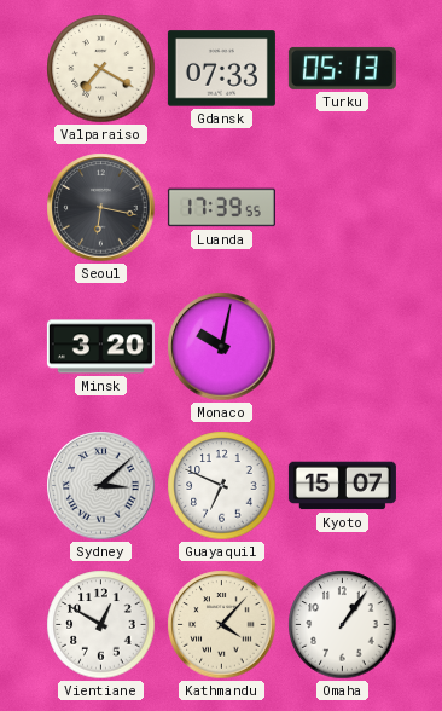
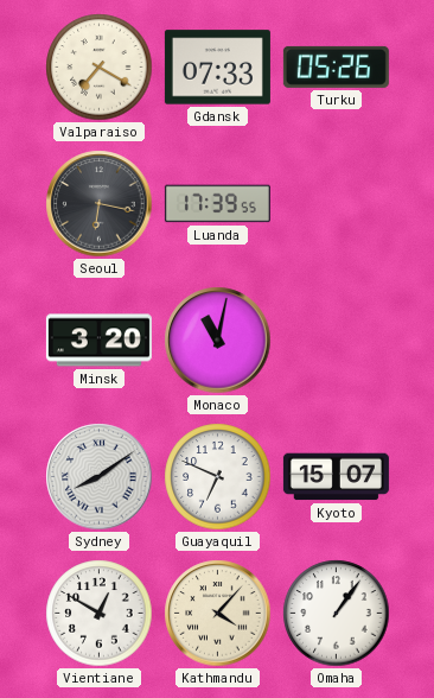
Turku: 05:13 -> 05:26
Monaco: 10:02 -> 11:02
Sydney: 3:08 -> 8:09
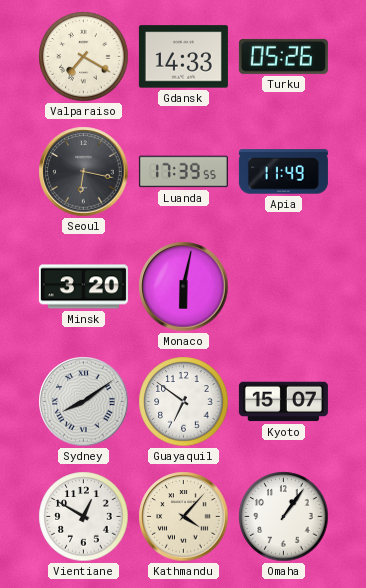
Gdansk: 07:33 -> 14:33
Apia: none -> 11:49
Monaco: 11:02 -> 6:02
Guayaquil: 6:49 -> 6:51
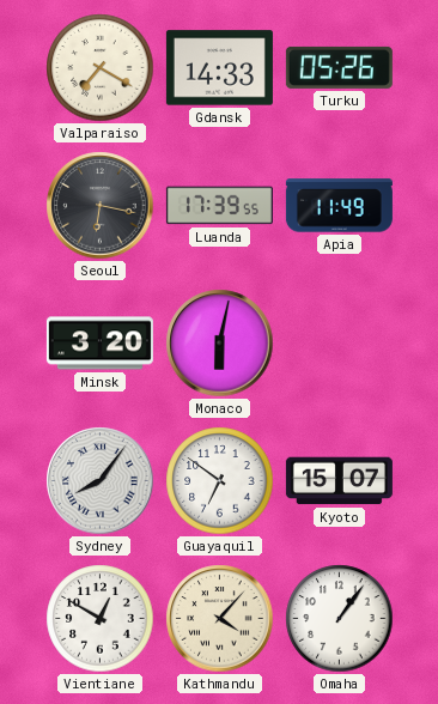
Sydney: 8:09 -> 8:06
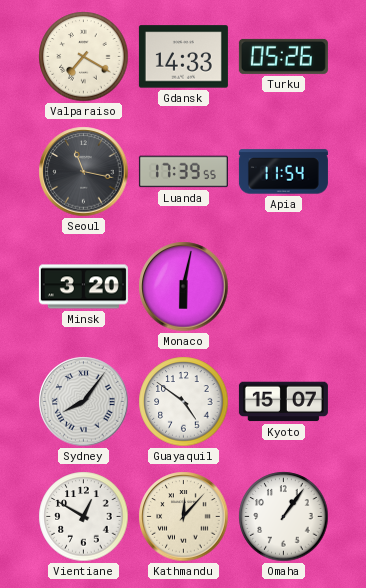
Seoul: 6:17 -> 11:17
Apia: 11:49 -> 11:54
Guayaquil: 6:51 -> 4:51
Kathmandu: 4:07 -> 12:07
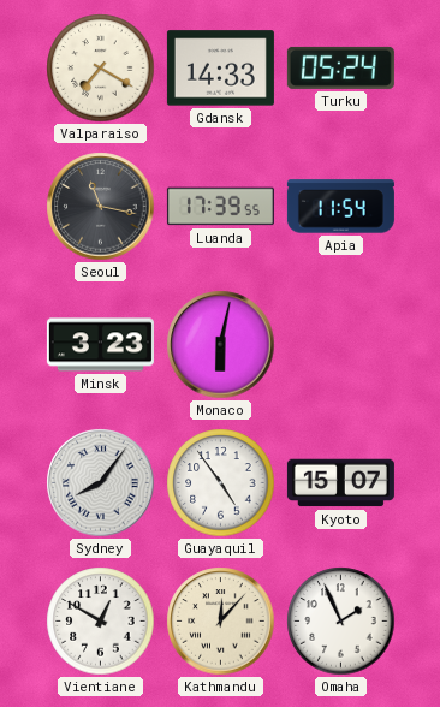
Turku: 05:26 -> 05:24
Minsk: 3:20 -> 3:23
Guayaquil: 4:51 -> 4:54
Omaha: 1:06 -> 1:56
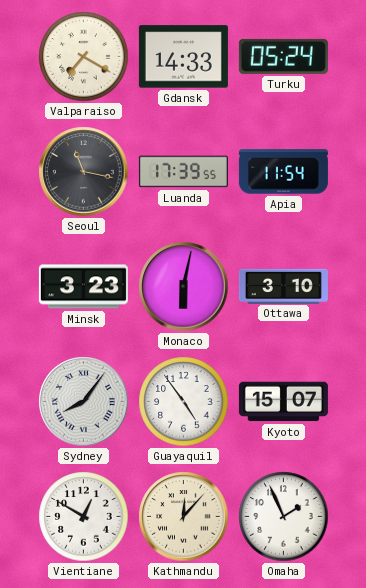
Ottawa: none -> 3:10
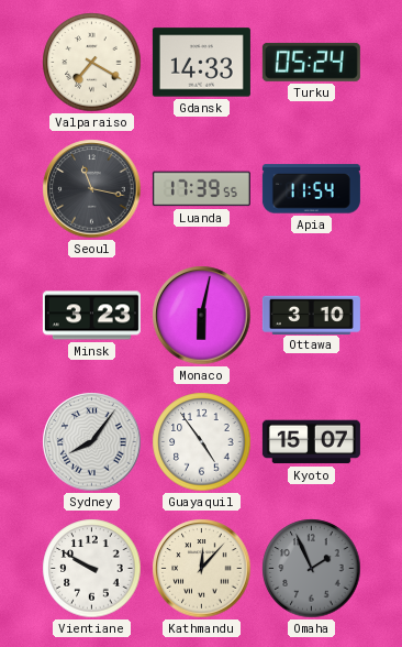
Vientiane: 12:50 -> 9:50
Omaha dial: white -> grey
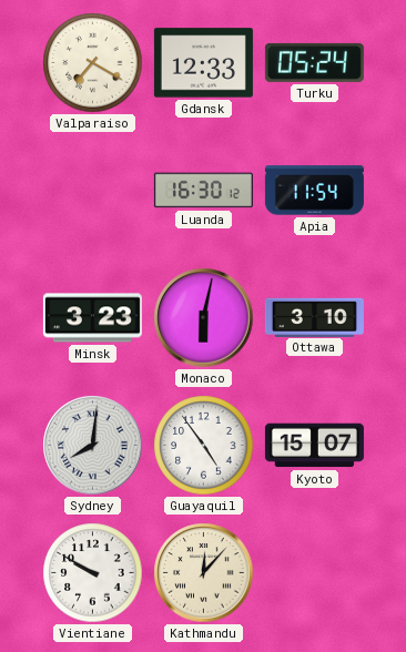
Gdansk: 14:33 -> 12:33
Seoul: 11:17 -> none
Luanda: 17:39 -> 16:30
Sydney: 8:06 -> 8:01
Omaha: 1:56 -> none
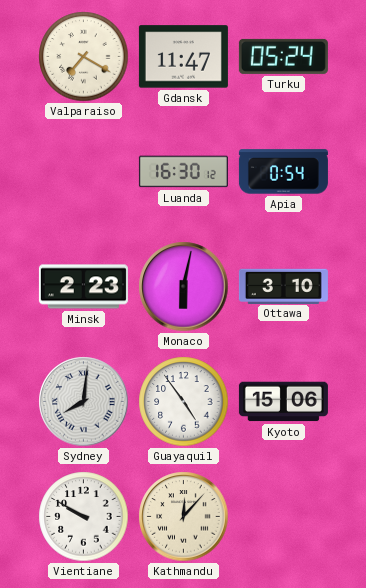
Gdansk: 12:33 -> 11:47
Apia: 11:54 -> 0:54
Minsk: 3:23 -> 2:23
Kyoto: 15:07 -> 15:06
